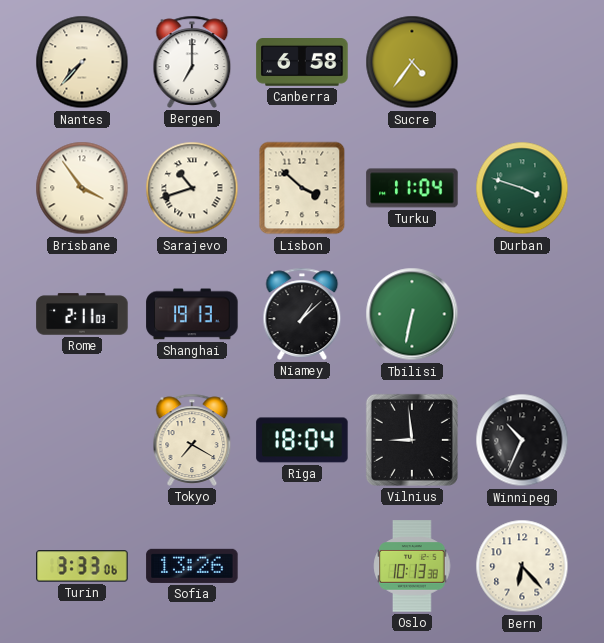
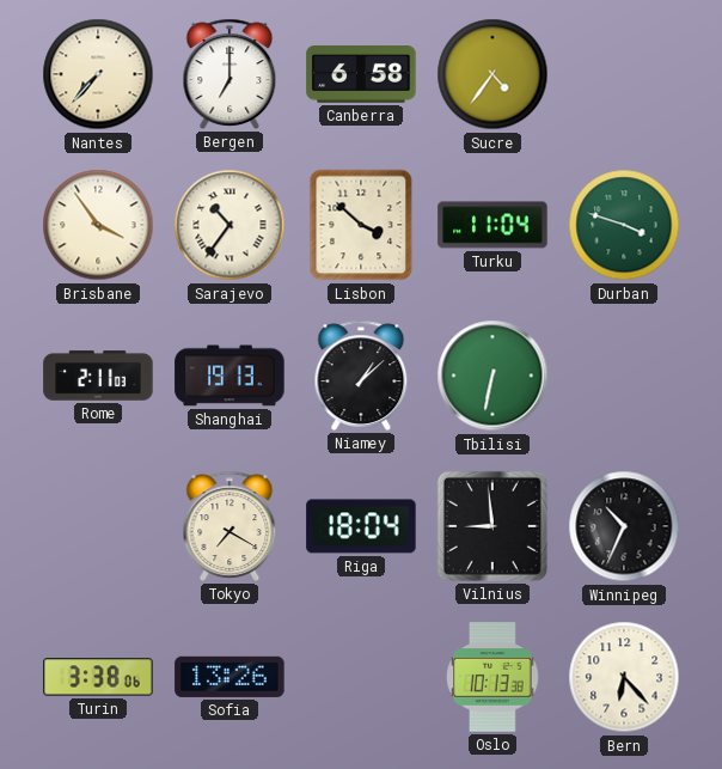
Sarajevo: 10:42 -> 10:36
Turin: 3:33 -> 3:38
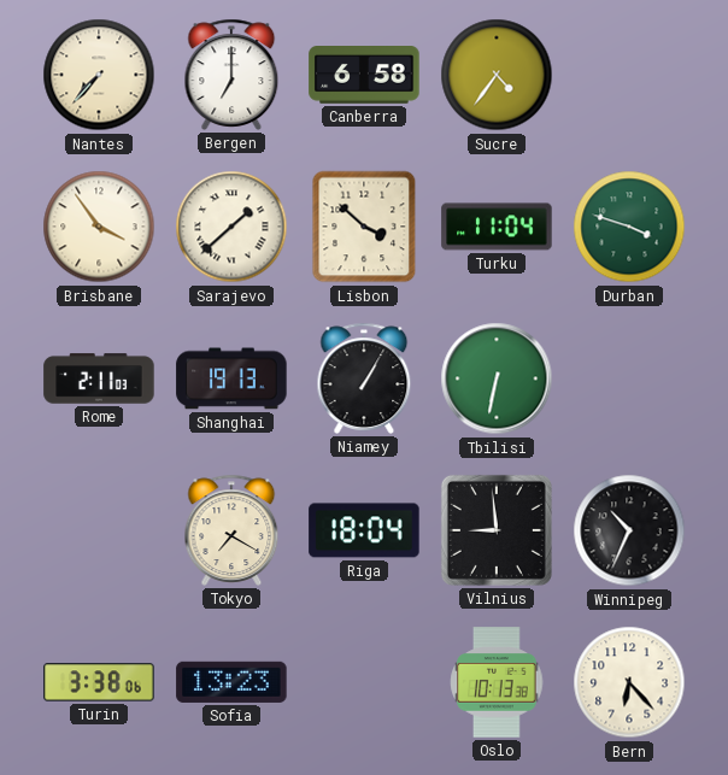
Sarajevo: 10:36 -> 1:38
Niamey: 1:08 -> 1:05
Sofia: 13:26 -> 13:23
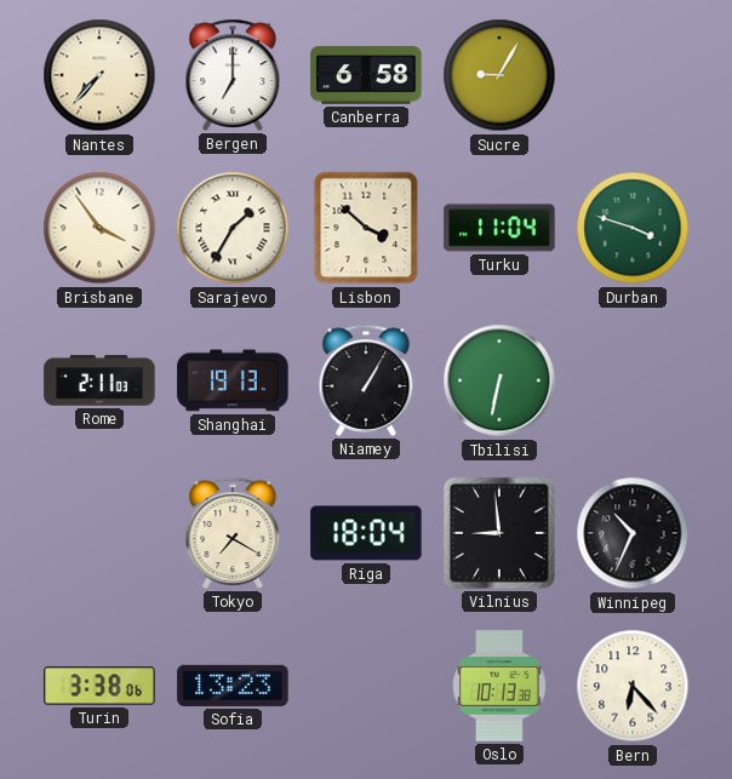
Sucre: 4:36 -> 9:05
Sarajevo: 1:38 -> 1:35
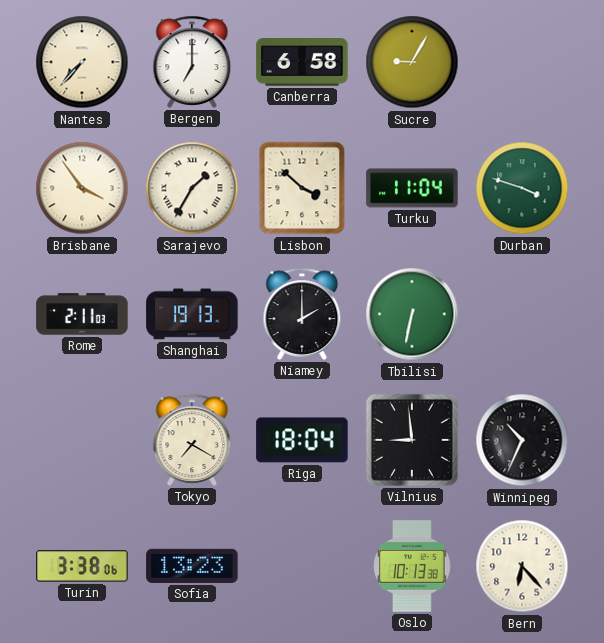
Niamey: 1:05 -> 2:00
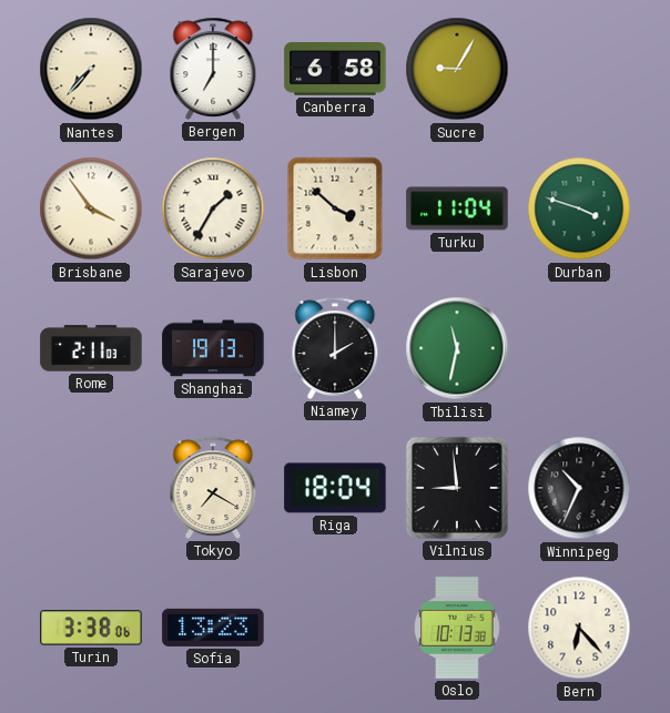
Tbilisi: 6:32 -> 11:32
